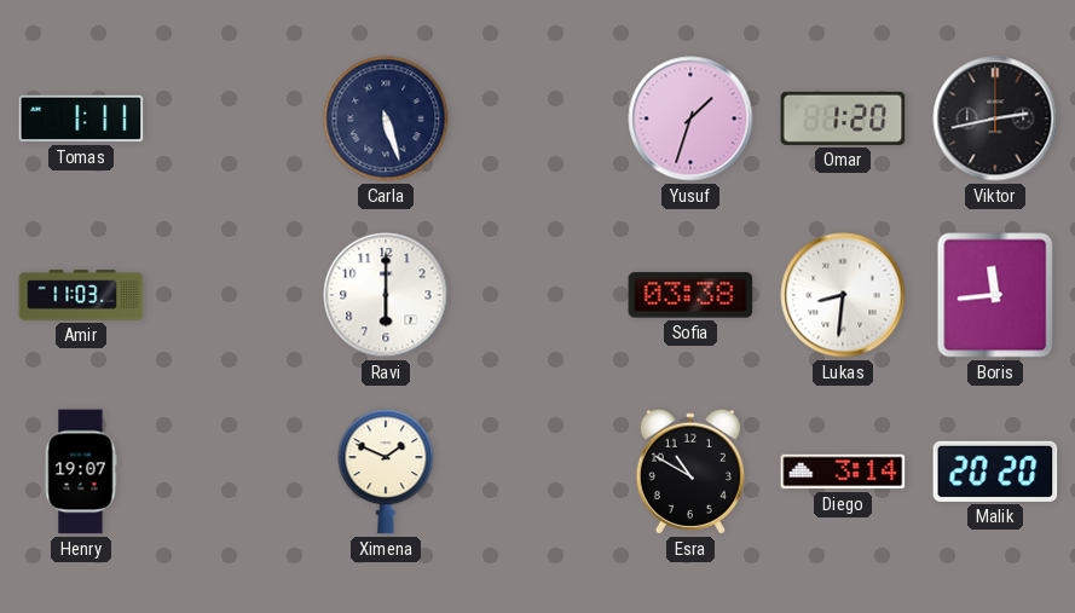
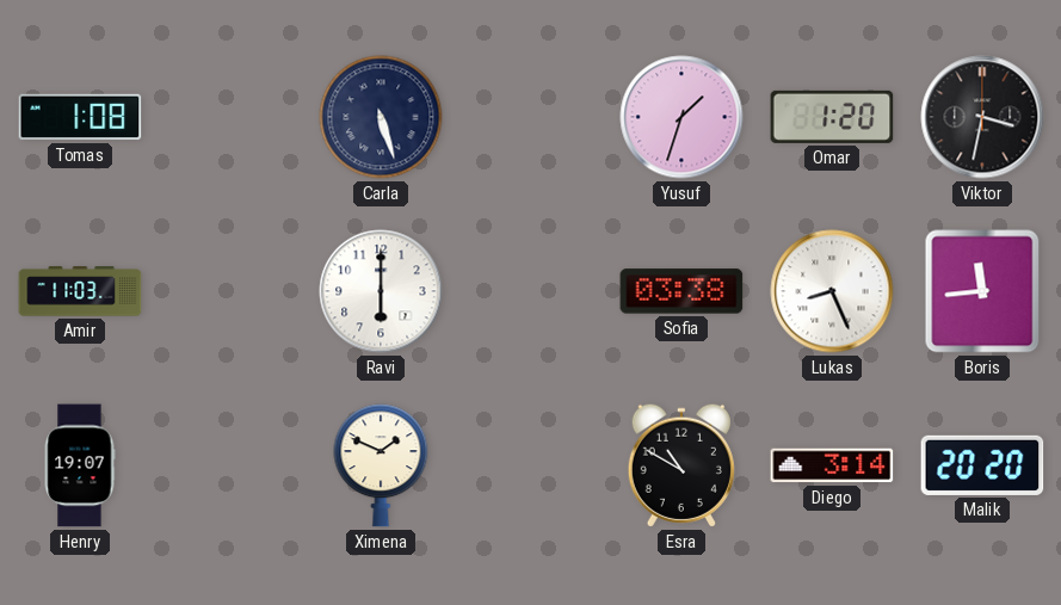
Tomas: 1:11 -> 1:08
Viktor: 2:43 -> 3:32
Lukas: 8:31 -> 8:26
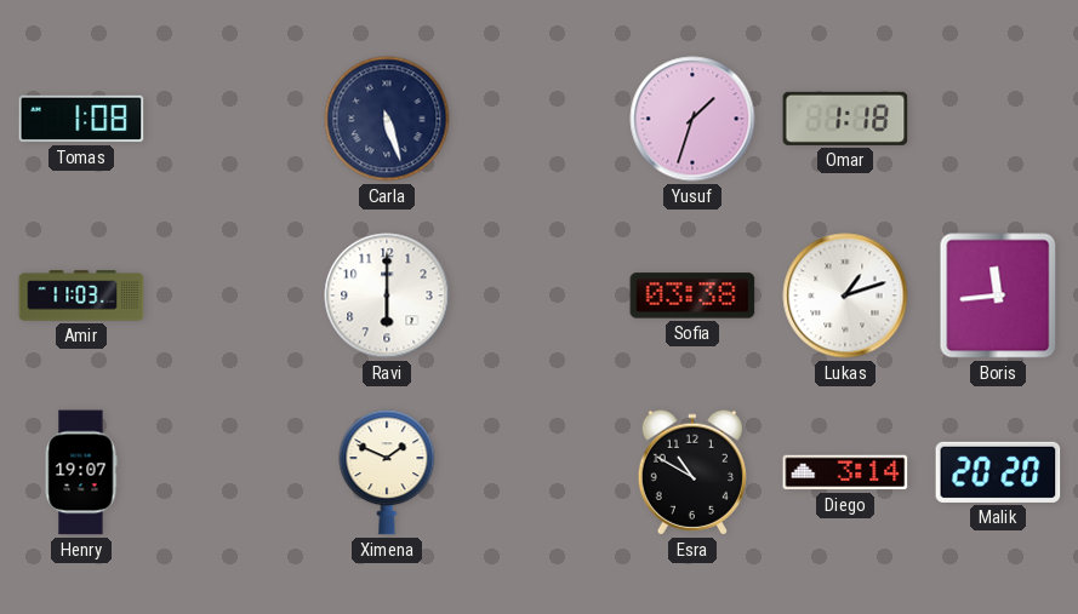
Omar: 1:20 -> 1:18
Viktor: 3:32 -> none
Lukas: 8:26 -> 1:12
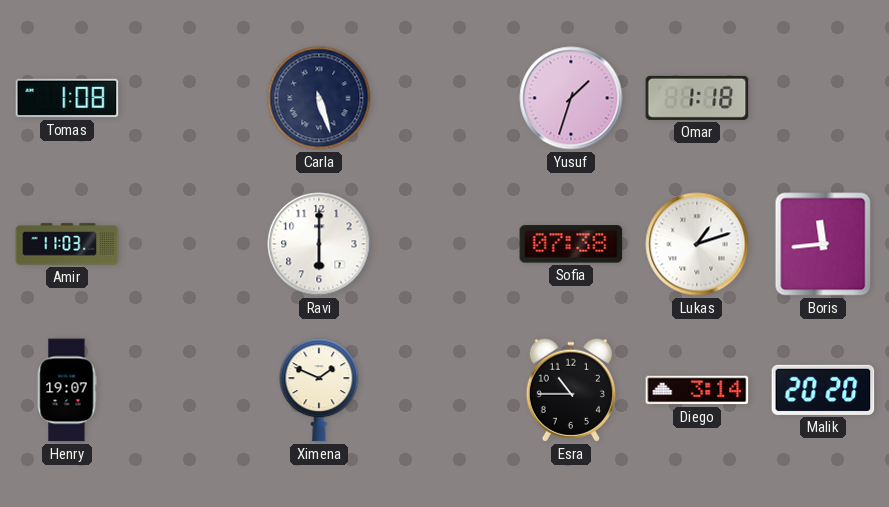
Sofia: 03:38 -> 07:38
Esra: 10:50 -> 10:45
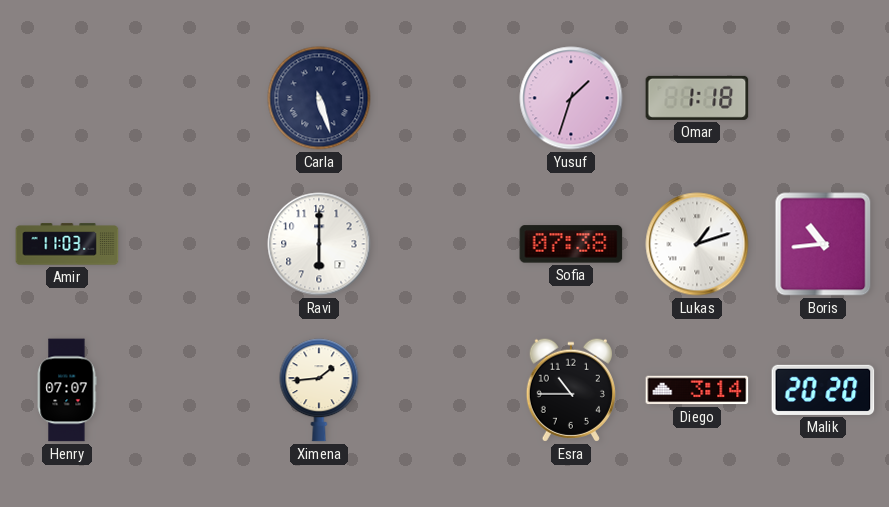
Tomas: 1:08 -> none
Boris: 11:44 -> 10:44
Henry: 19:07 -> 07:07
Ximena: 1:49 -> 1:44
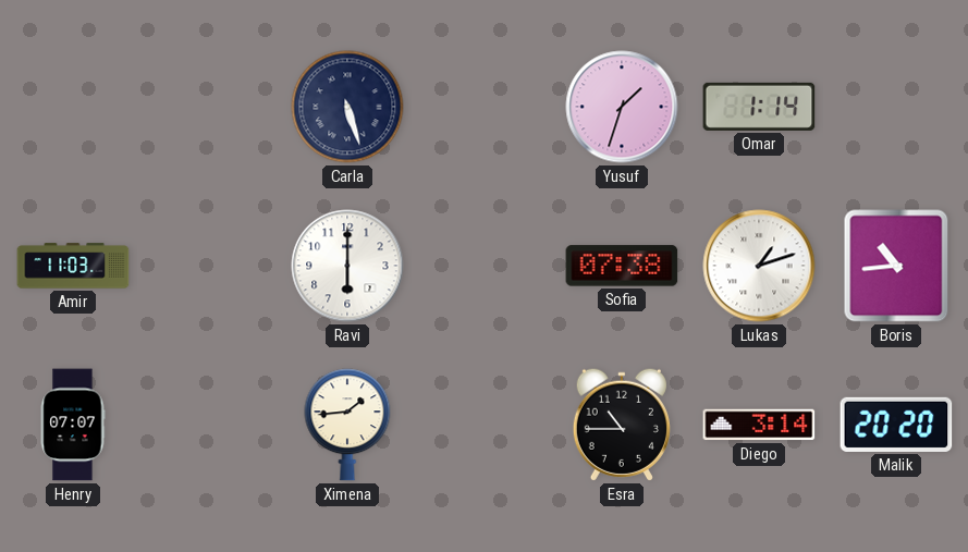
Omar: 1:18 -> 1:14
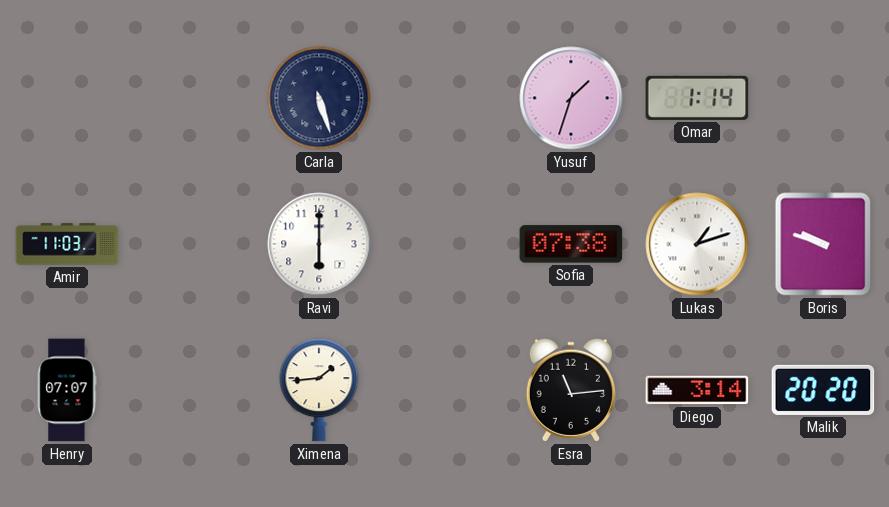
Boris: 10:44 -> 9:48
Esra: 10:45 -> 11:14
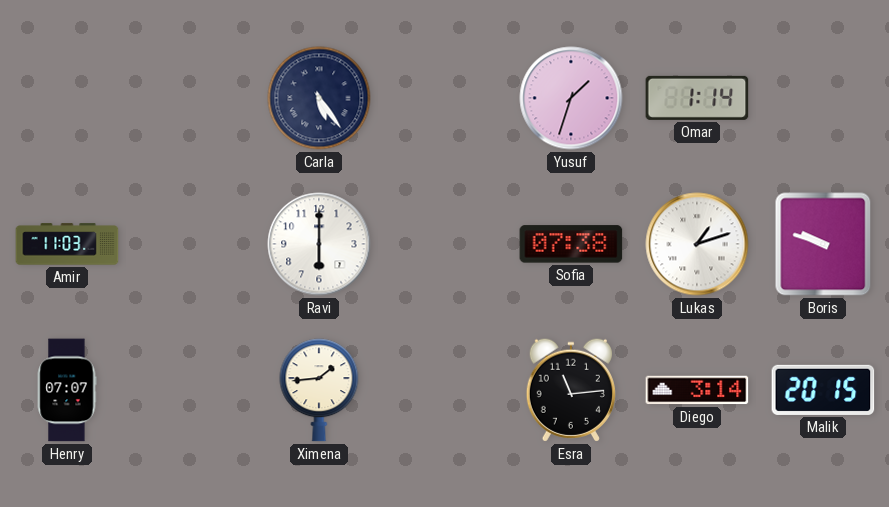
Carla: 5:27 -> 5:24
Malik: 20:20 -> 20:15
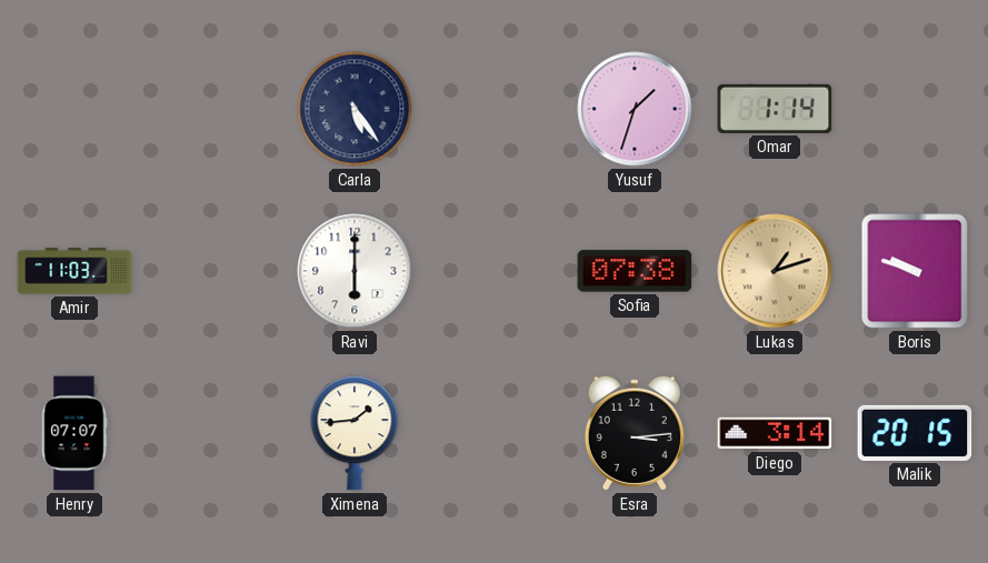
Lukas dial: white -> champagne
Esra: 11:14 -> 3:14
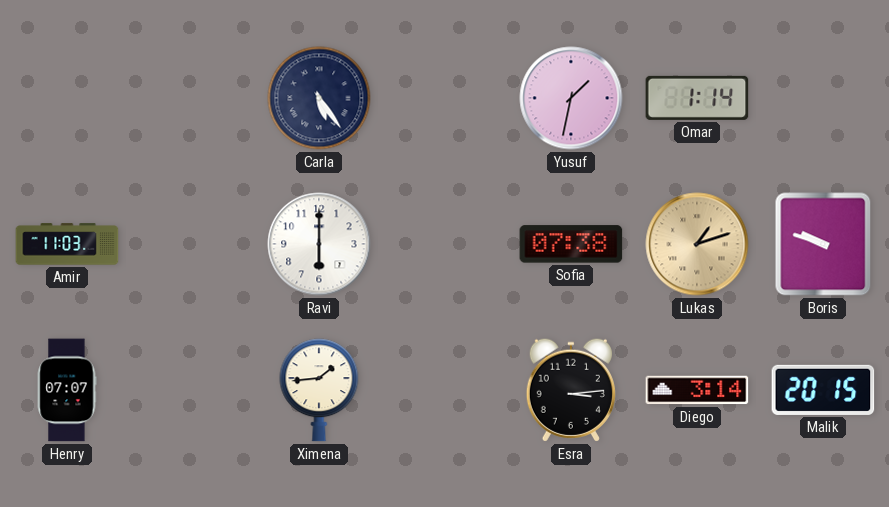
Yusuf: 1:33 -> 1:32
